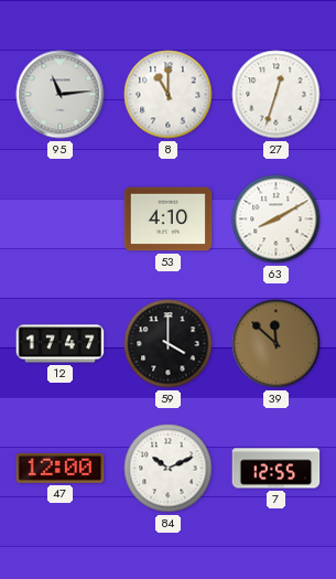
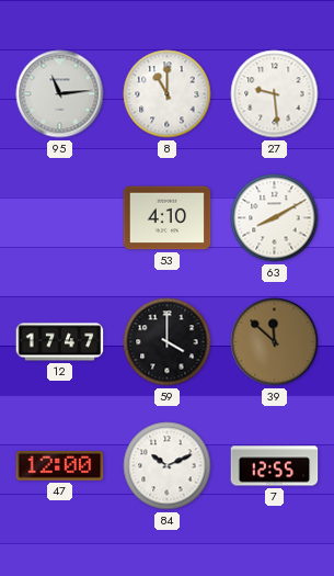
27: 12:33 -> 9:29
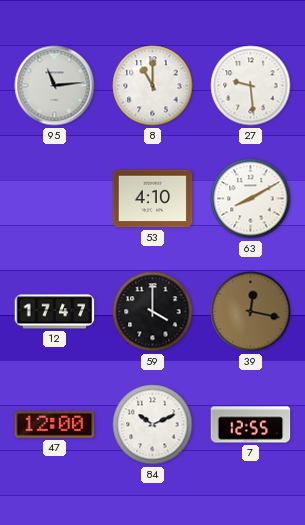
39: 11:52 -> 12:17
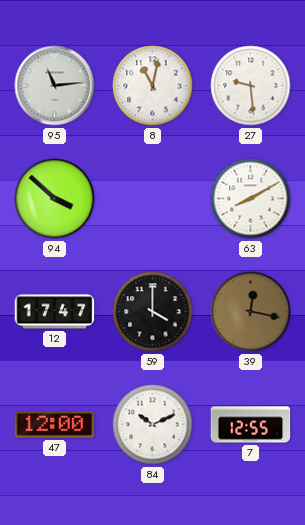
8: 11:00 -> 11:02
94: none -> 3:52
53: 4:10 -> none
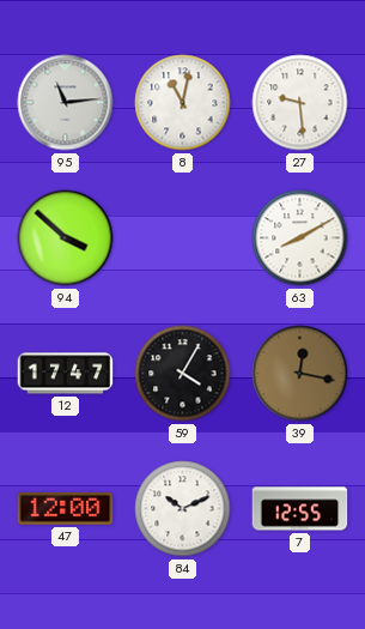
59: 4:00 -> 4:05
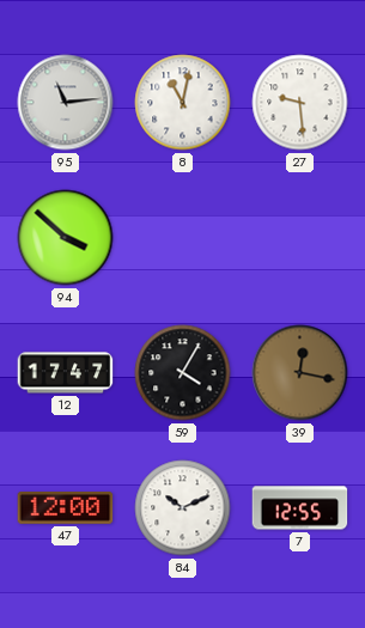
63: 8:10 -> none
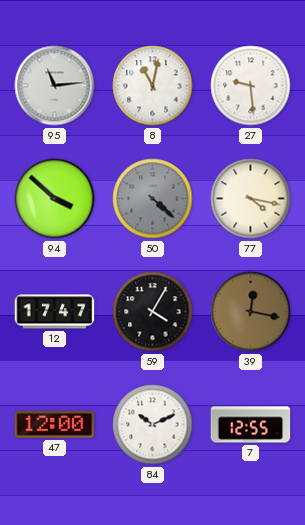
50: none -> 4:22
77: none -> 4:17
